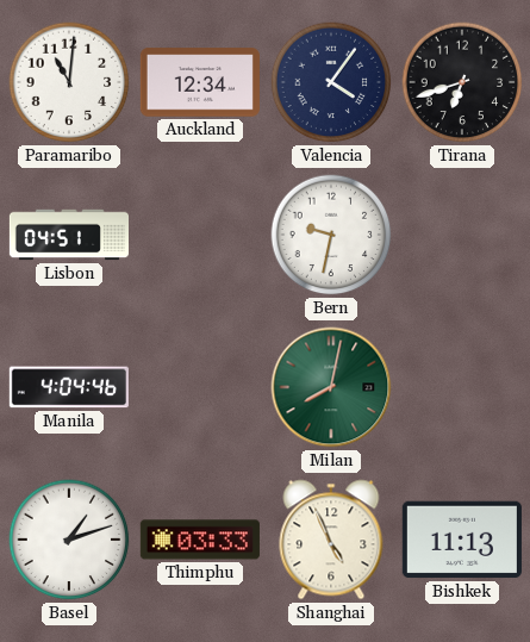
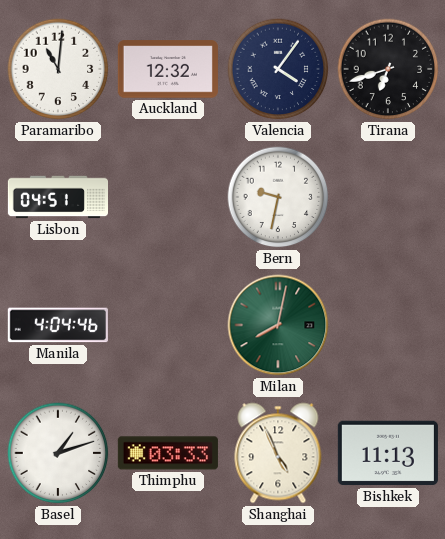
Auckland: 12:34 -> 12:32
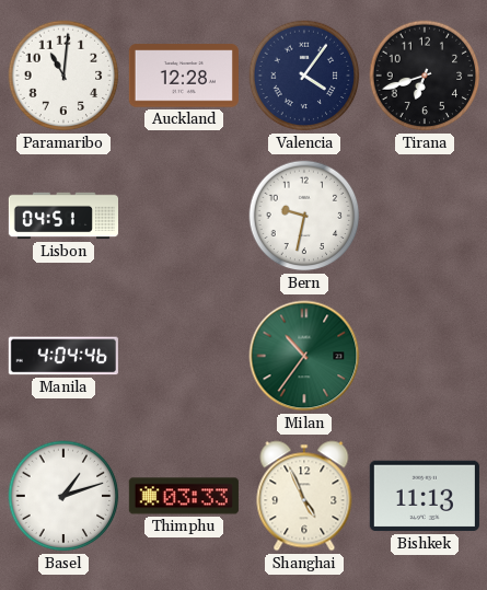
Auckland: 12:32 -> 12:28
Milan: 8:02 -> 10:36
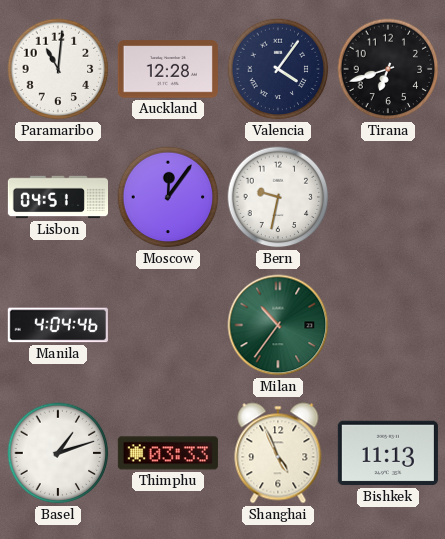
Moscow: none -> 12:06
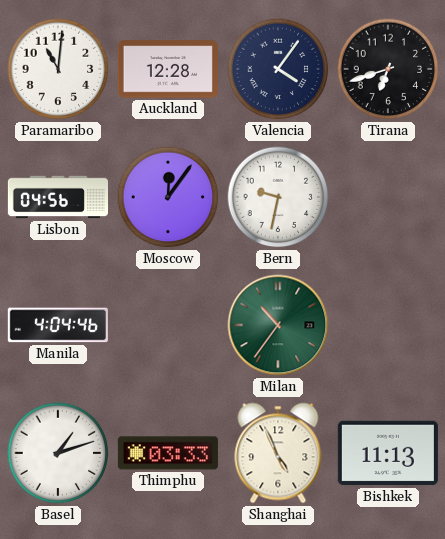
Lisbon: 04:51 -> 04:56
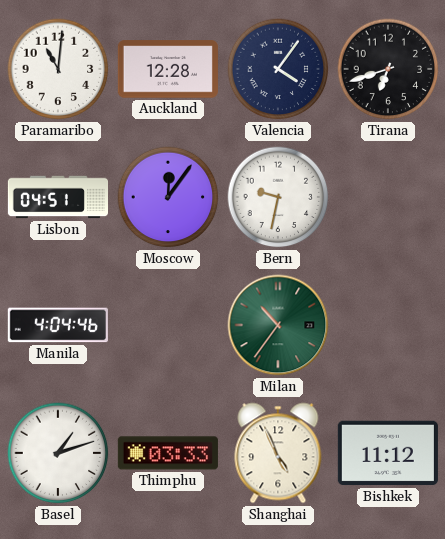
Lisbon: 04:56 -> 04:51
Bishkek: 11:13 -> 11:12
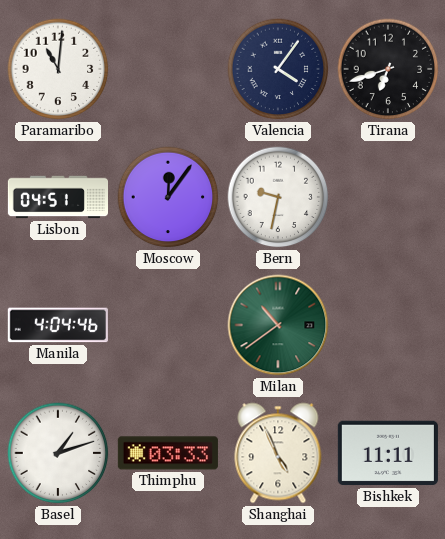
Auckland: 12:28 -> none
Milan: 10:36 -> 10:39
Bishkek: 11:12 -> 11:11
